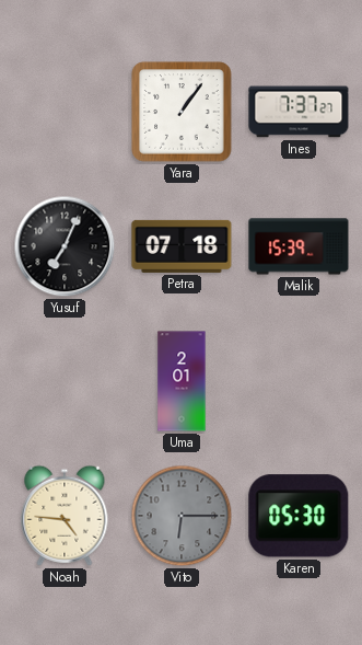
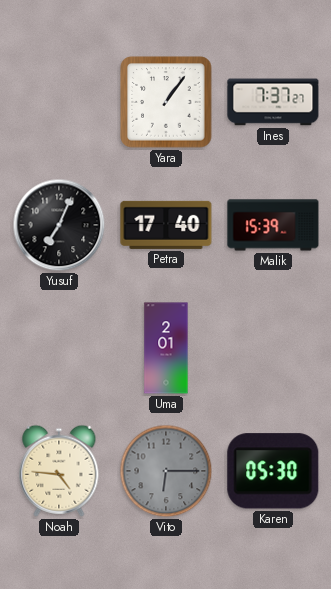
Petra: 07:18 -> 17:40
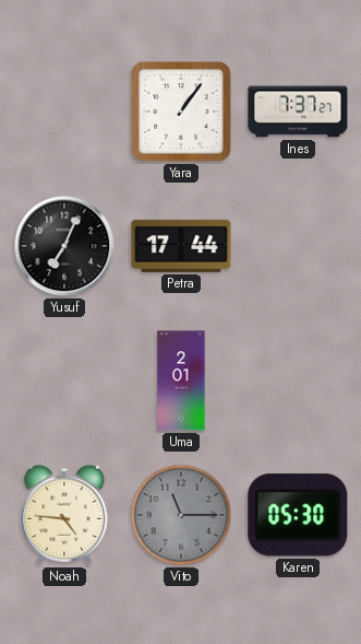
Petra: 17:40 -> 17:44
Malik: 15:39 -> none
Vito: 6:15 -> 11:15
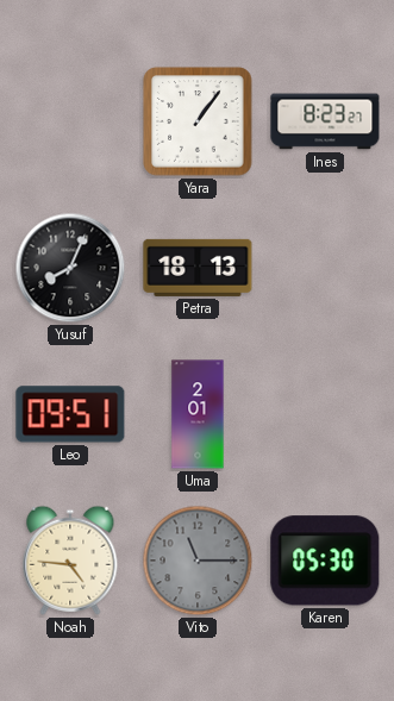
Ines: 7:37 -> 8:23
Yusuf: 7:04 -> 8:04
Petra: 17:44 -> 18:13
Leo: none -> 09:51
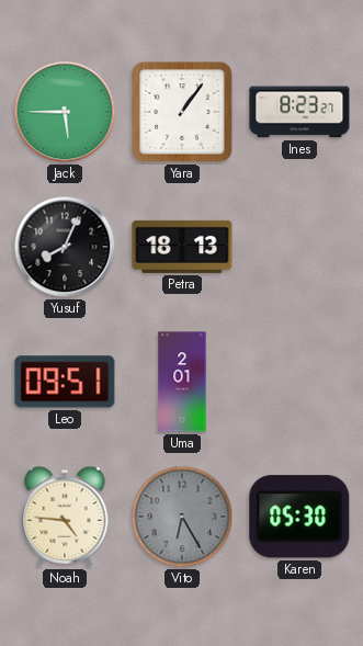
Jack: none -> 5:45
Vito: 11:15 -> 6:25
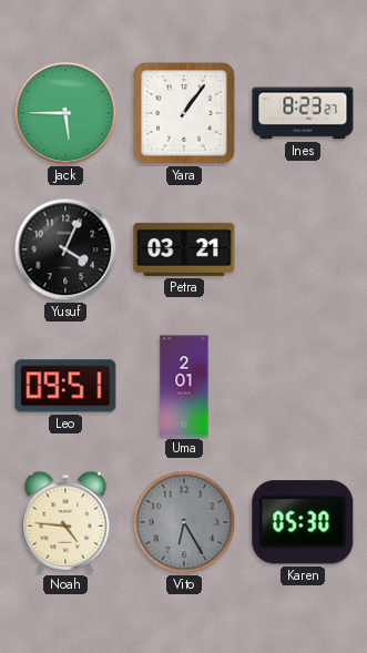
Yusuf: 8:04 -> 4:04
Petra: 18:13 -> 03:21
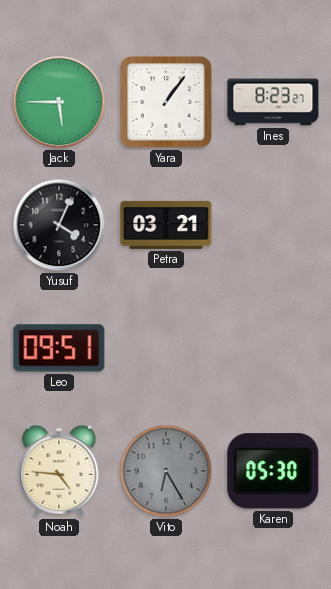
Uma: 2:01 -> none
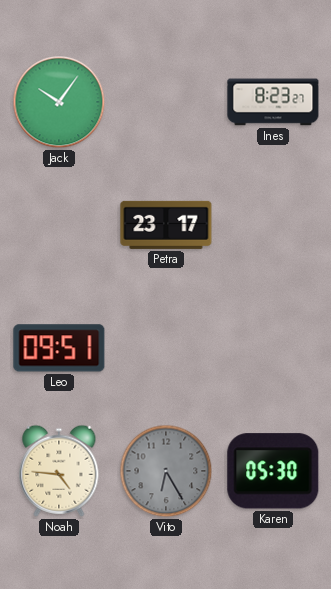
Jack: 5:45 -> 10:06
Yara: 1:06 -> none
Yusuf: 4:04 -> none
Petra: 03:21 -> 23:17
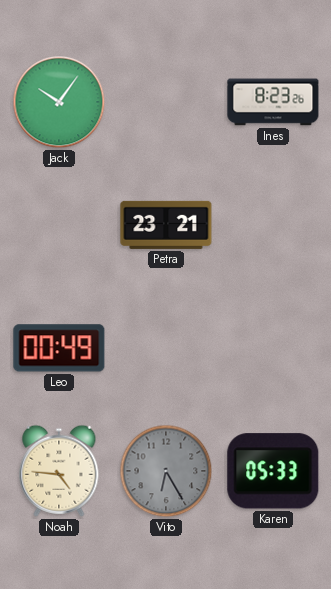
Ines: 8:23:27 -> 8:23:26
Petra: 23:17 -> 23:21
Leo: 09:51 -> 00:49
Karen: 05:30 -> 05:33
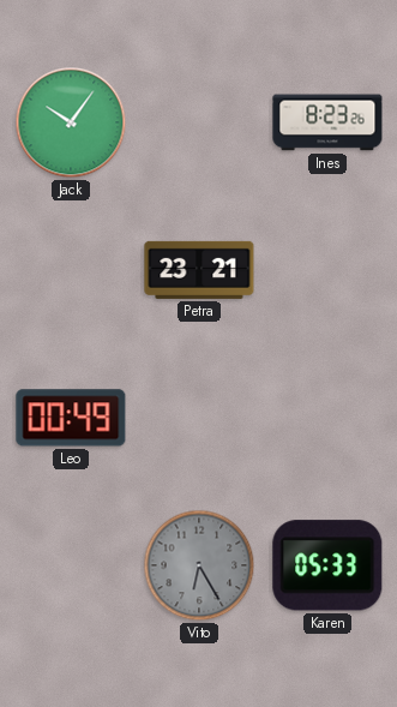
Noah: 4:46 -> none
